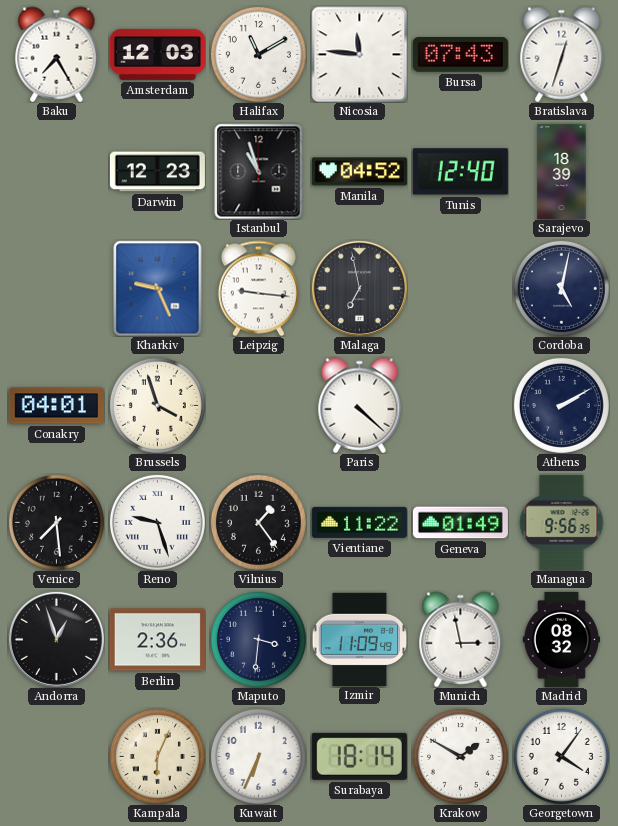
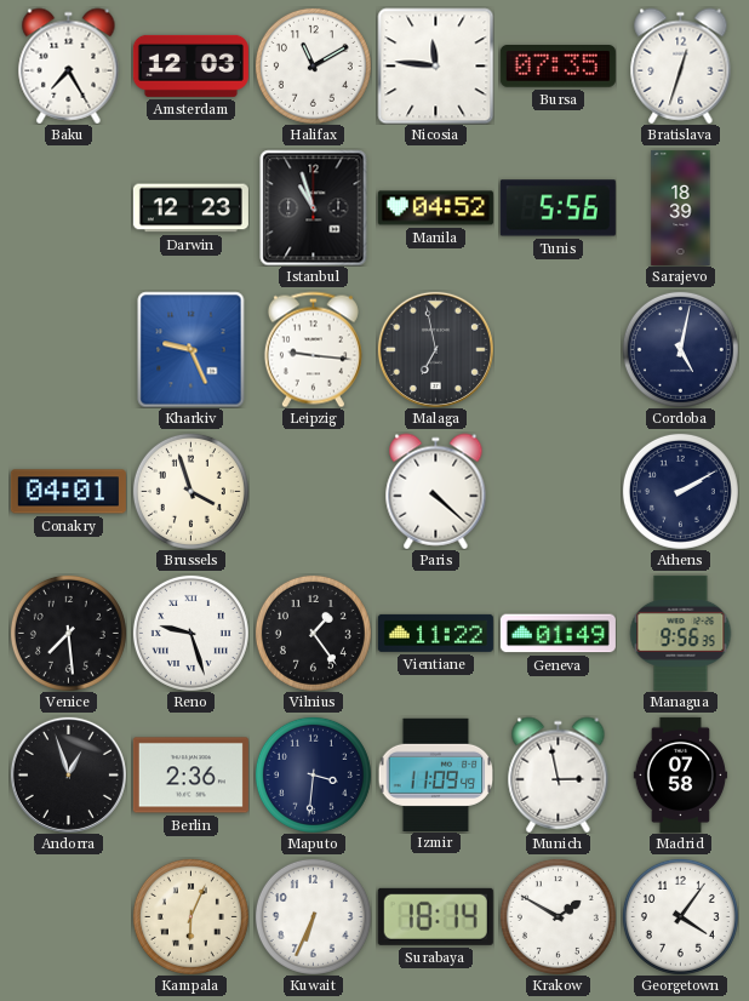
Bursa: 07:43 -> 07:35
Tunis: 12:40 -> 5:56
Madrid: 08:32 -> 07:58
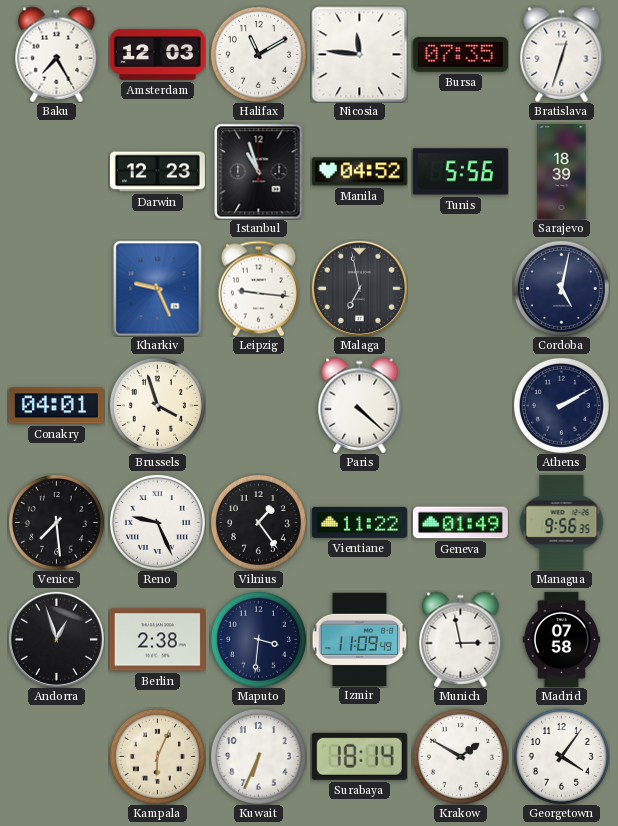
Reno: 9:27 -> 9:26
Berlin: 2:36 -> 2:38
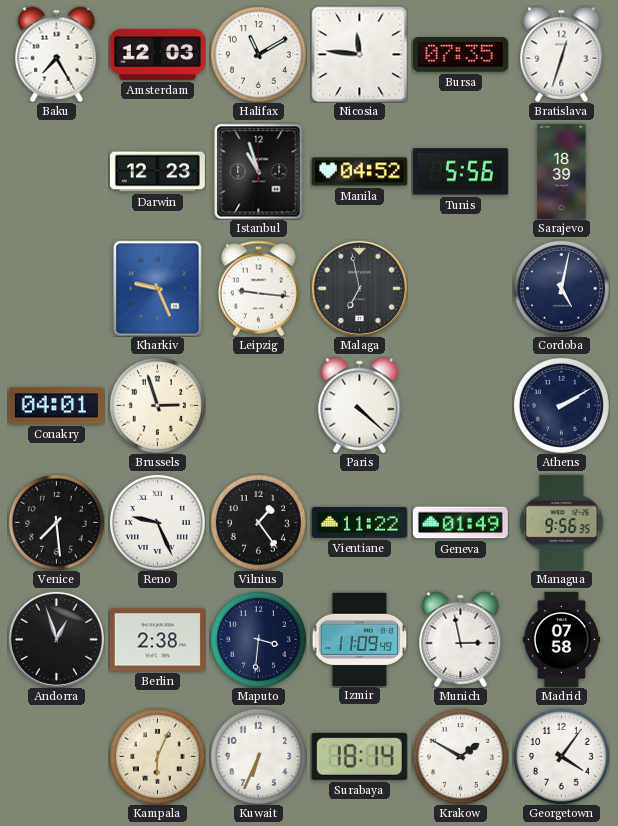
Brussels: 3:57 -> 2:57
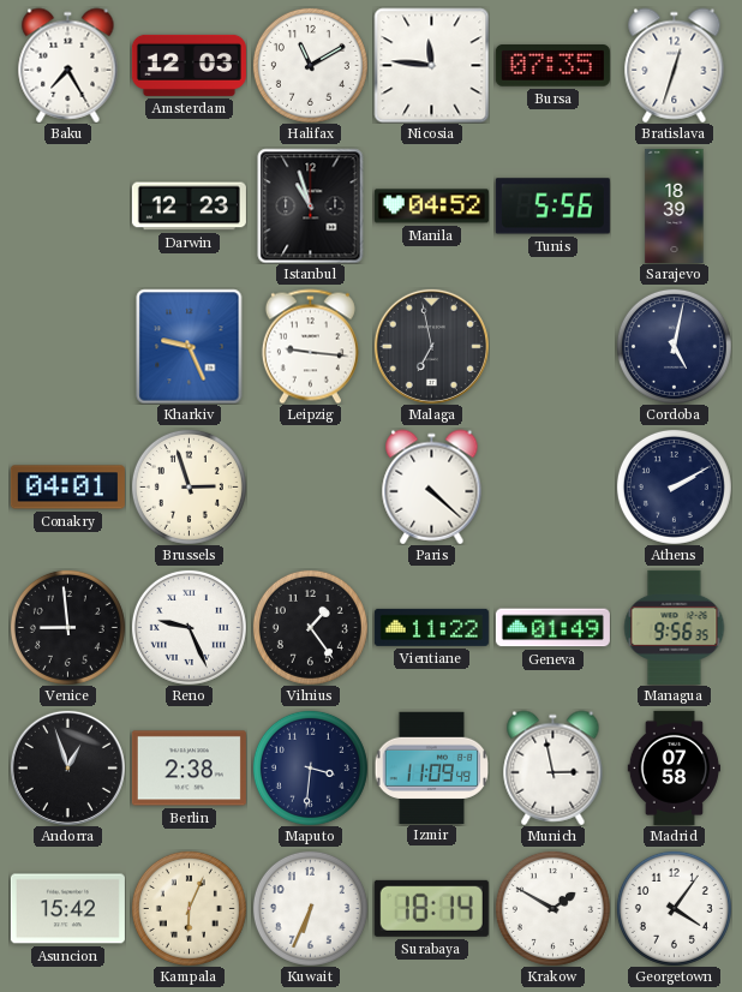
Venice: 7:29 -> 8:59
Asuncion: none -> 15:42
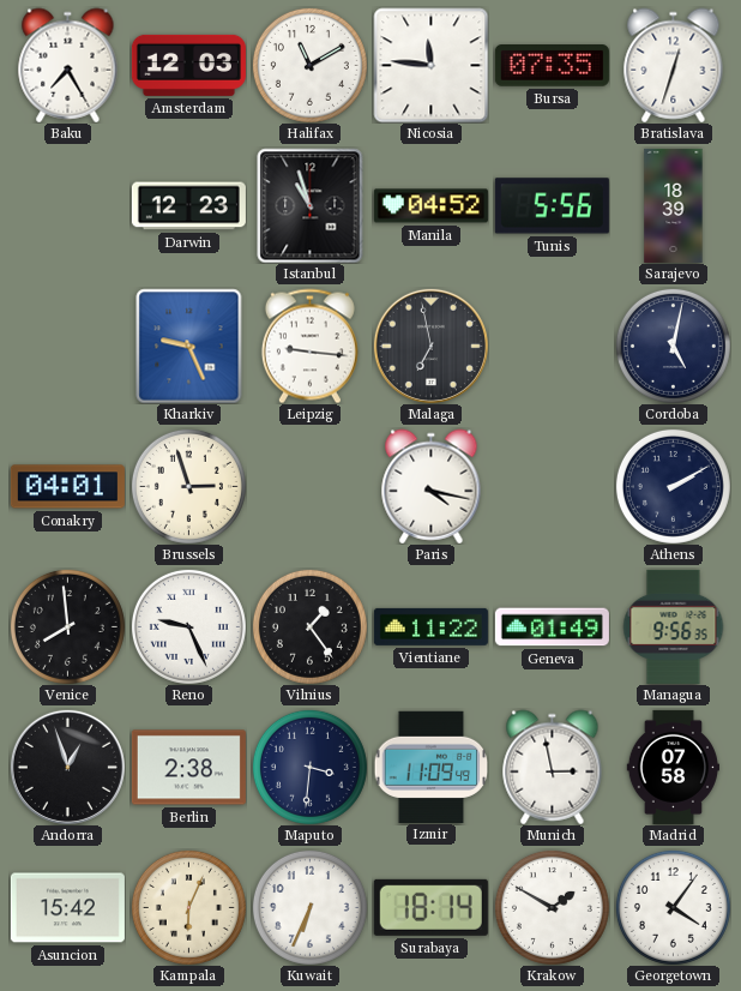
Paris: 4:22 -> 4:17
Venice: 8:59 -> 7:59
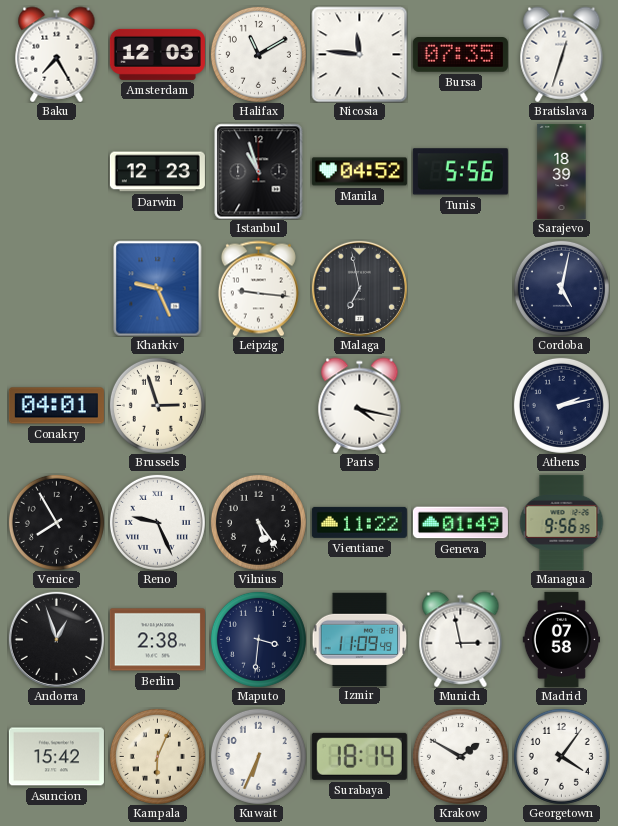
Athens: 2:10 -> 2:13
Venice: 7:59 -> 7:55
Vilnius: 1:24 -> 5:24
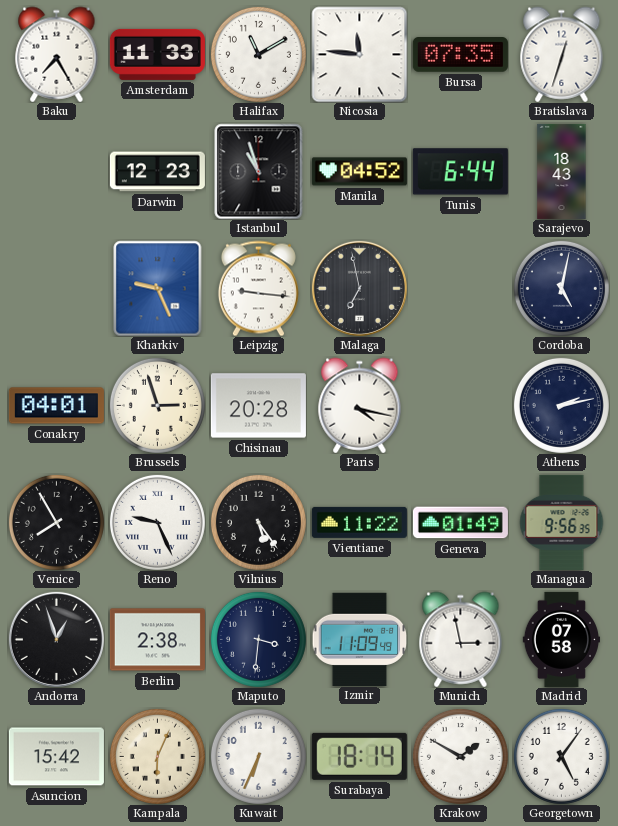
Amsterdam: 12:03 -> 11:33
Tunis: 5:56 -> 6:44
Sarajevo: 18:39 -> 18:43
Chisinau: none -> 20:28
Georgetown: 4:06 -> 5:06
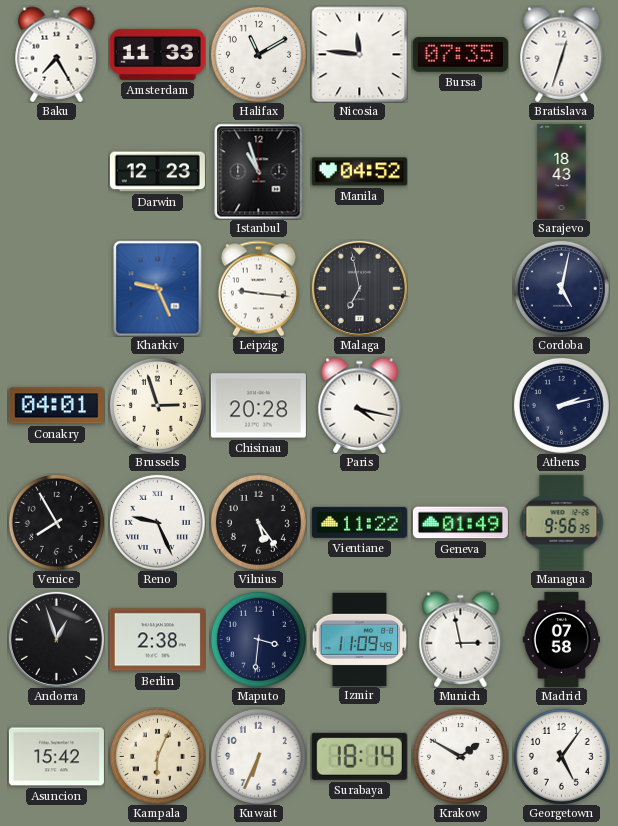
Tunis: 6:44 -> none
